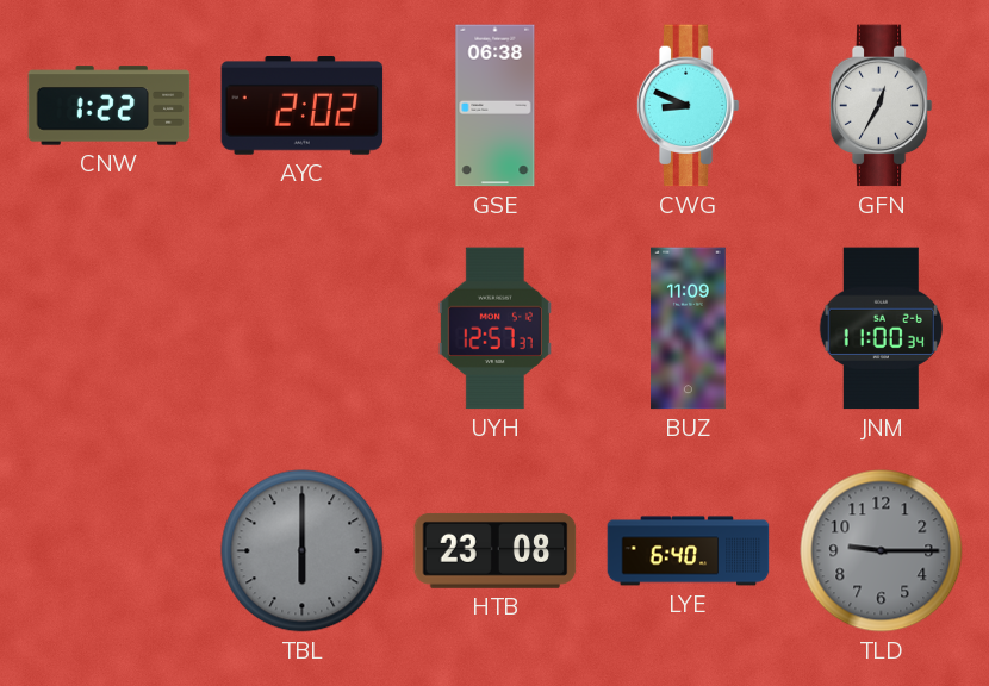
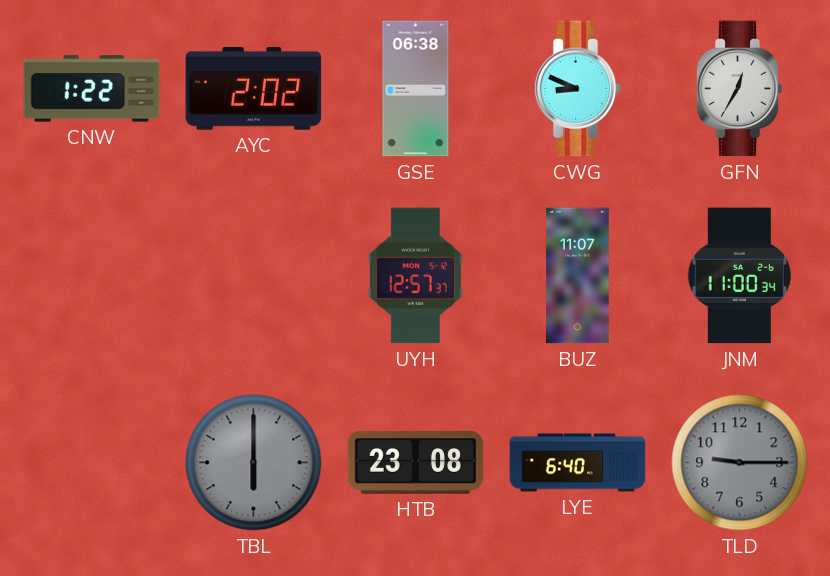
BUZ: 11:09 -> 11:07
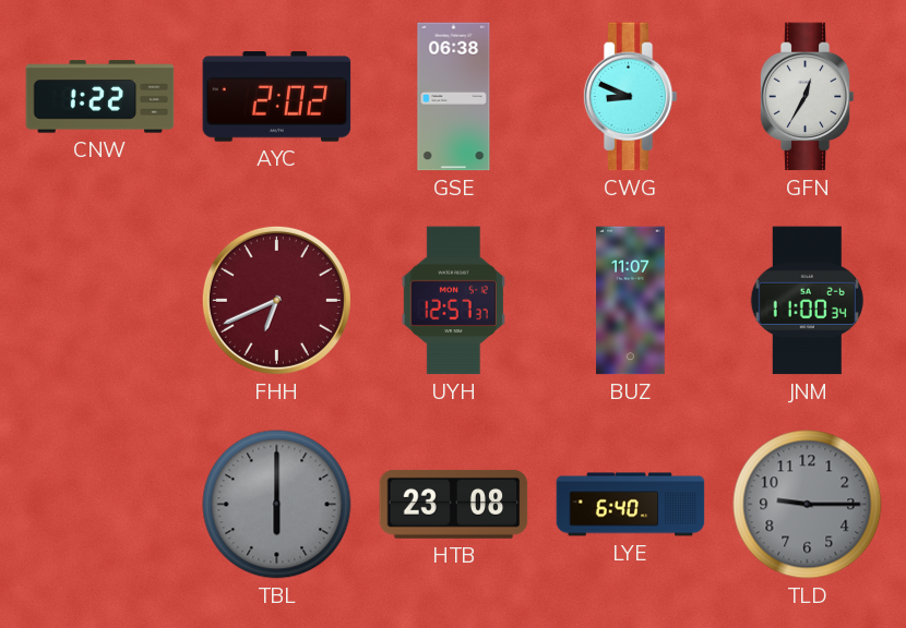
FHH: none -> 6:41
